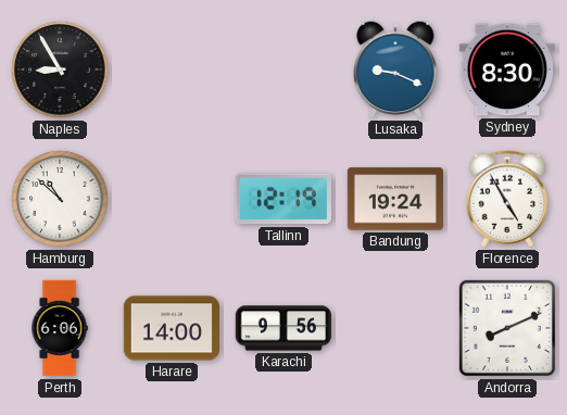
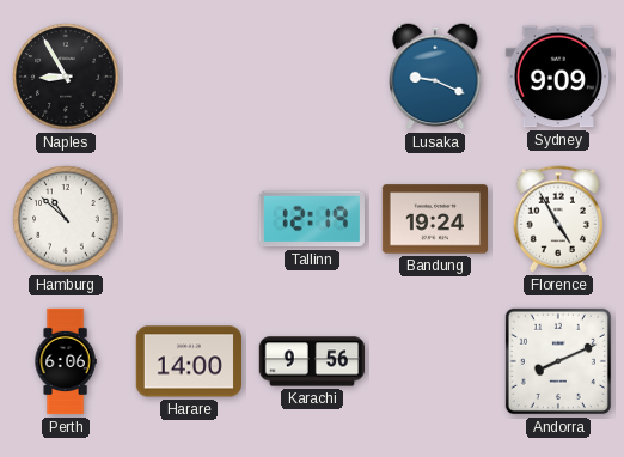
Sydney: 8:30 -> 9:09
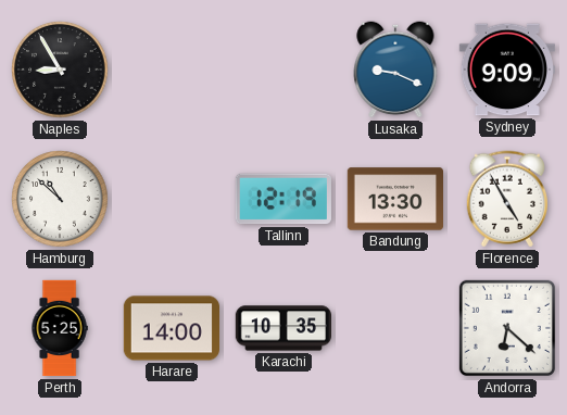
Bandung: 19:24 -> 13:30
Perth: 6:06 -> 5:25
Karachi: 9:56 -> 10:35
Andorra: 8:11 -> 6:22
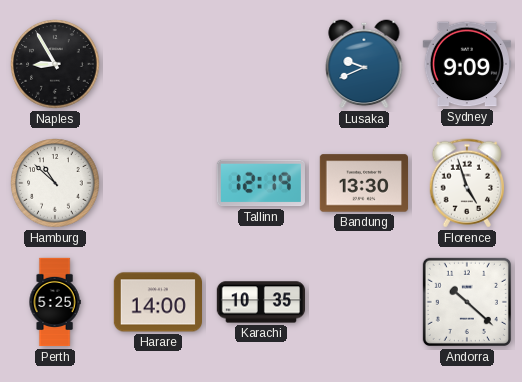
Lusaka: 9:19 -> 9:41
Florence: 4:55 -> 4:57
Andorra: 6:22 -> 10:22
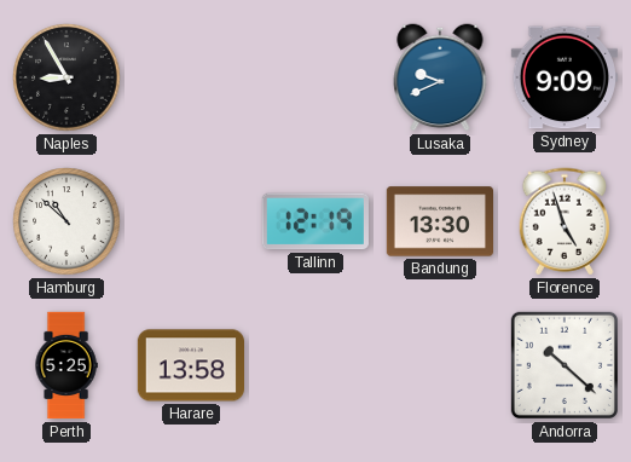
Harare: 14:00 -> 13:58
Karachi: 10:35 -> none
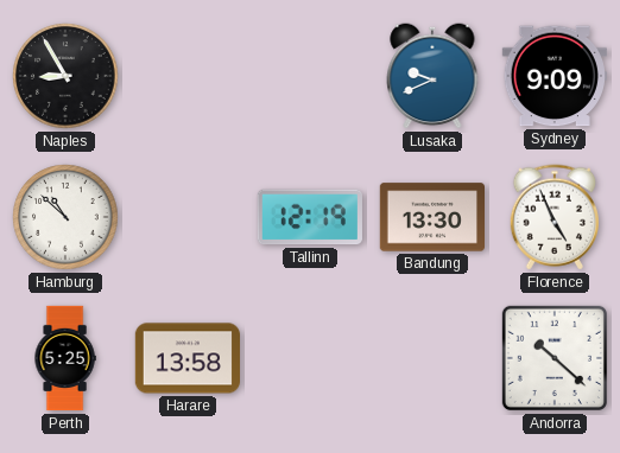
Florence: 4:57 -> 4:56
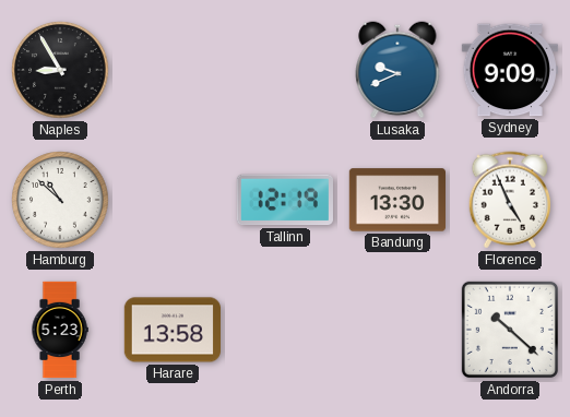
Perth: 5:25 -> 5:23
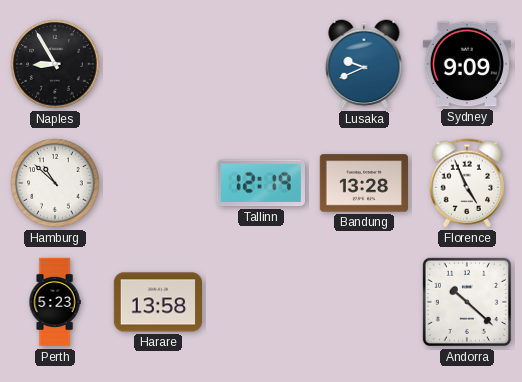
Bandung: 13:30 -> 13:28
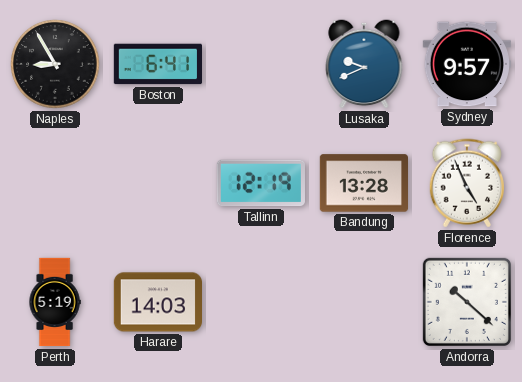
Boston: none -> 6:41
Sydney: 9:09 -> 9:57
Hamburg: 10:52 -> none
Perth: 5:23 -> 5:19
Harare: 13:58 -> 14:03
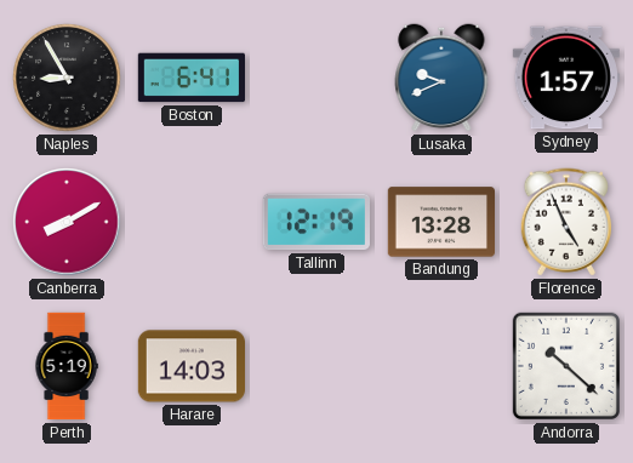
Sydney: 9:57 -> 1:57
Canberra: none -> 8:10
